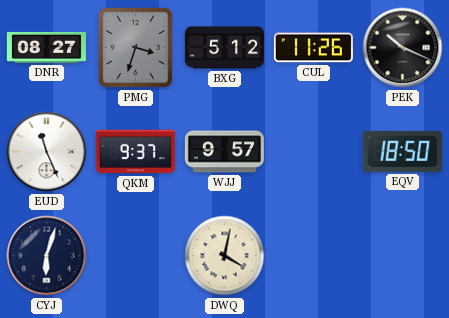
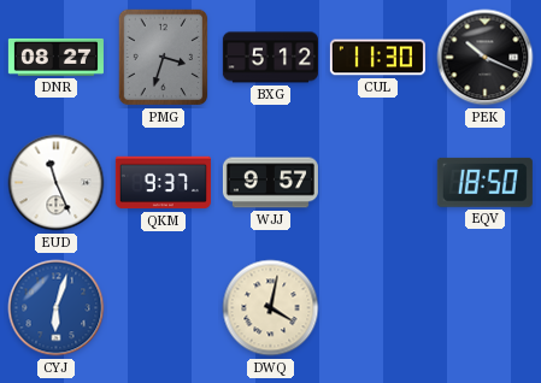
CUL: 11:26 -> 11:30
CYJ dial: navy -> blue
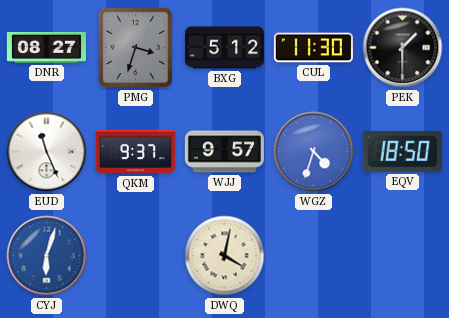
PEK: 10:19 -> 1:30
WGZ: none -> 4:33
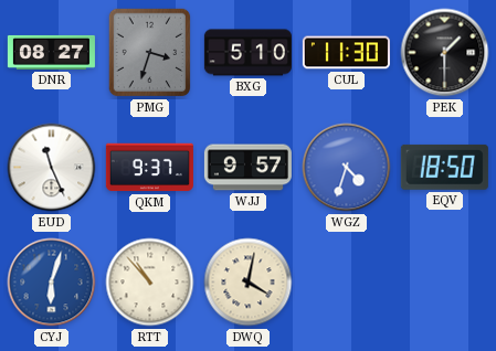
BXG: 5:12 -> 5:10
RTT: none -> 10:53
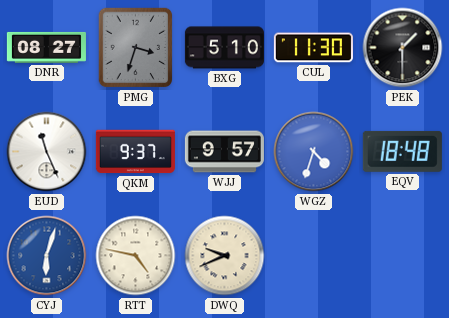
EQV: 18:50 -> 18:48
RTT: 10:53 -> 4:47
DWQ: 4:02 -> 9:41
